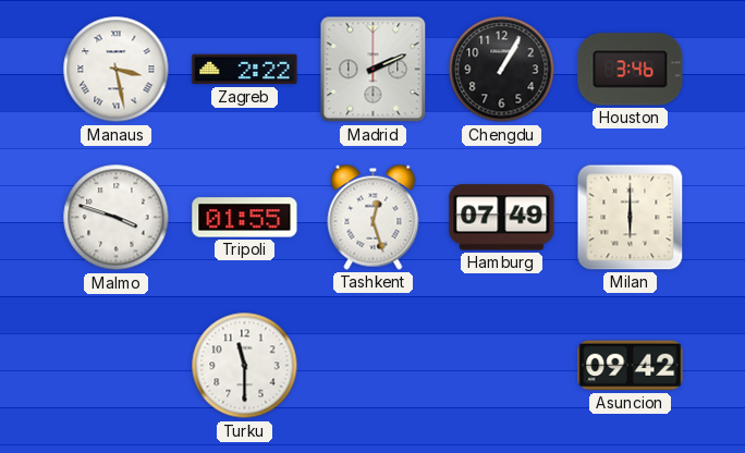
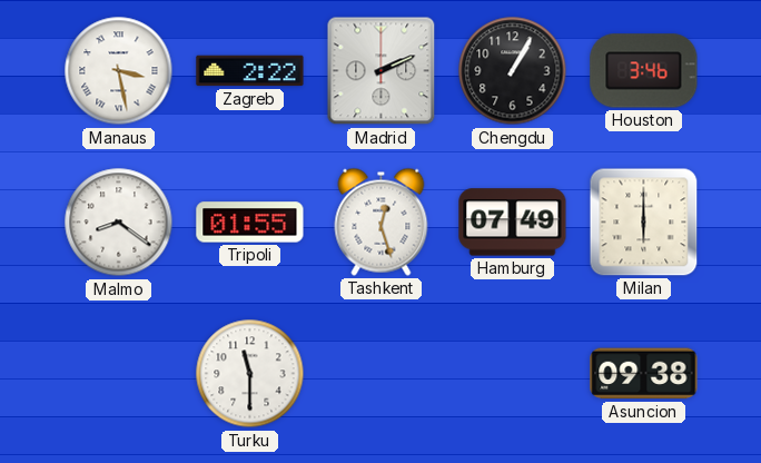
Malmo: 3:48 -> 8:21
Asuncion: 09:42 -> 09:38
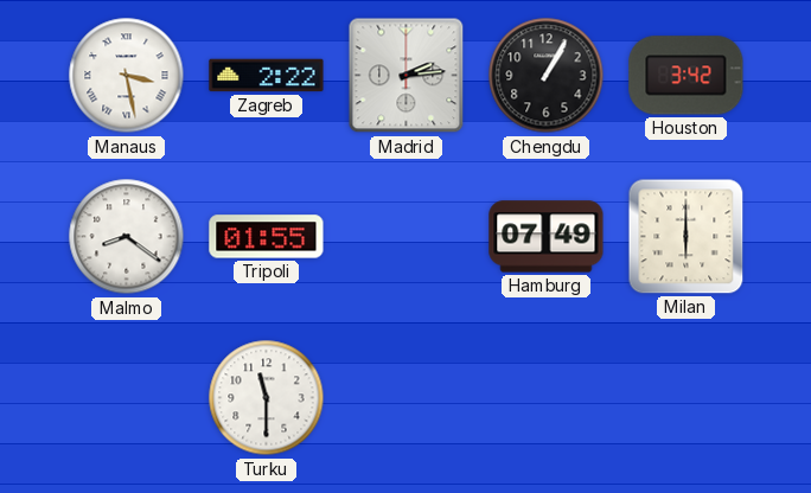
Madrid: 2:11 -> 2:14
Houston: 3:46 -> 3:42
Tashkent: 12:27 -> none
Asuncion: 09:38 -> none
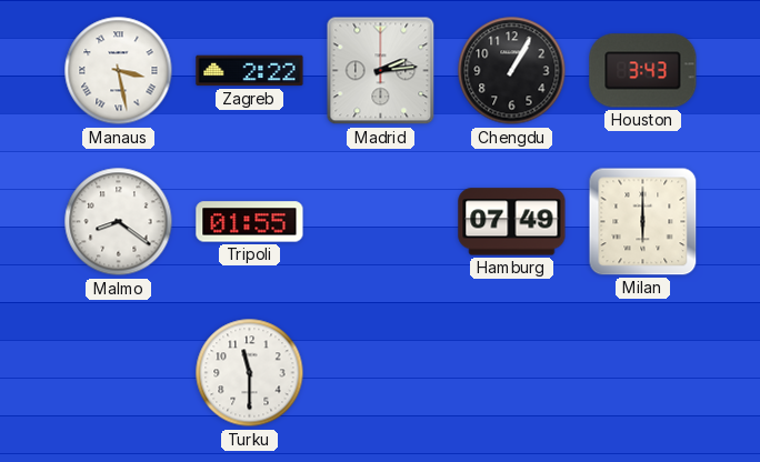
Houston: 3:42 -> 3:43
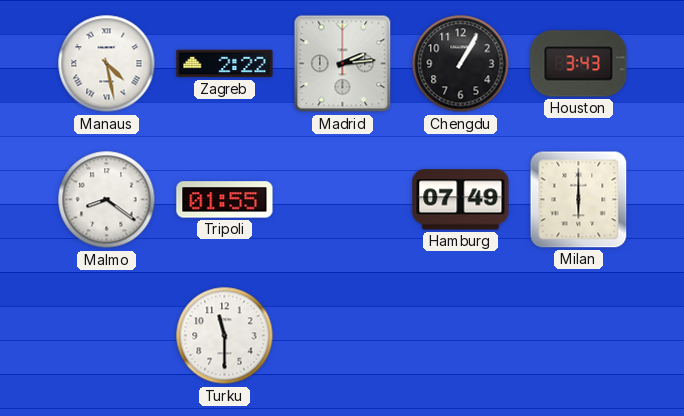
Manaus: 3:28 -> 4:28
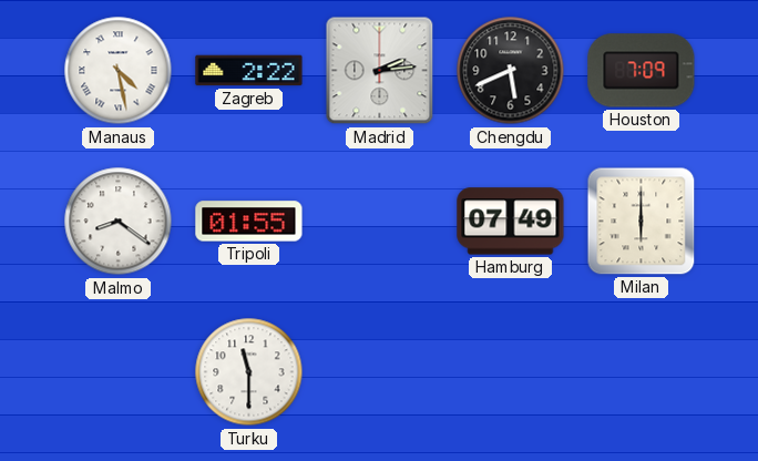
Chengdu: 1:05 -> 5:41
Houston: 3:43 -> 7:09
